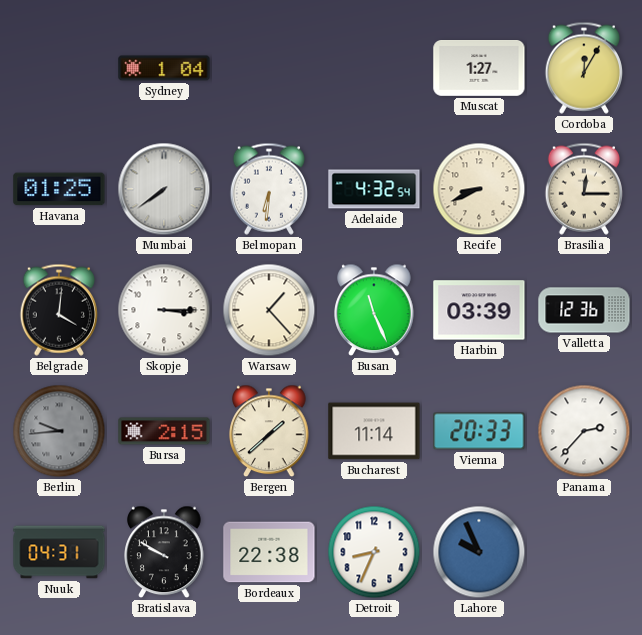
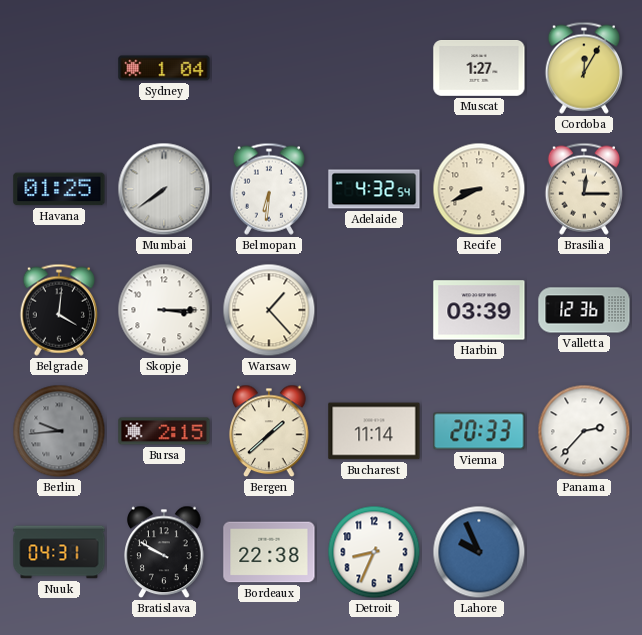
Busan: 11:26 -> none
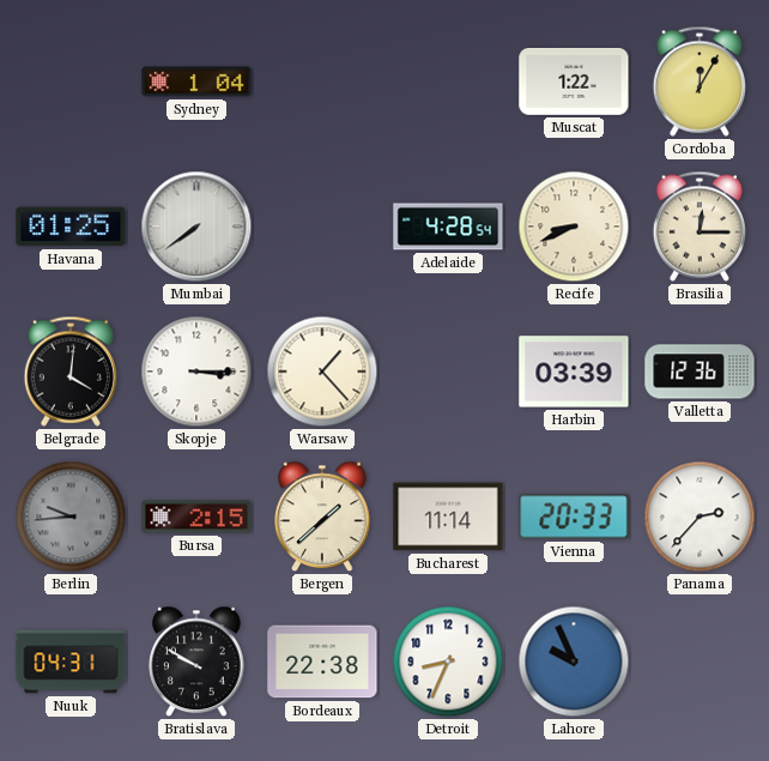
Muscat: 1:27 -> 1:22
Belmopan: 6:31 -> none
Adelaide: 4:32 -> 4:28
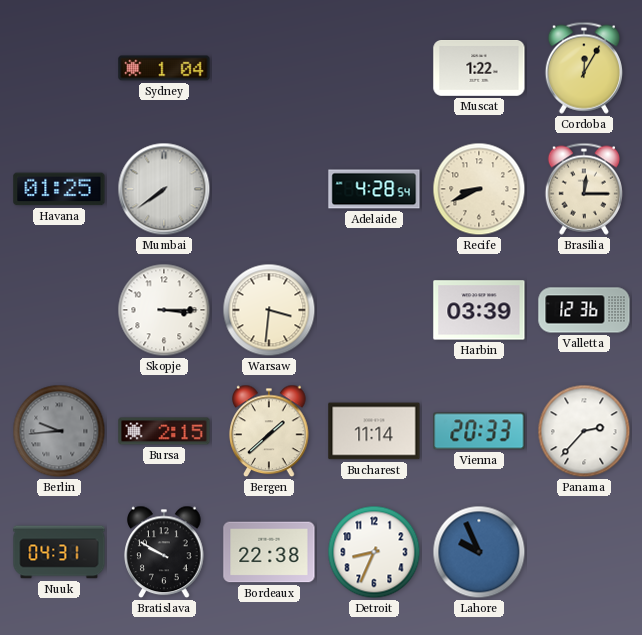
Belgrade: 4:01 -> none
Warsaw: 1:23 -> 3:31
